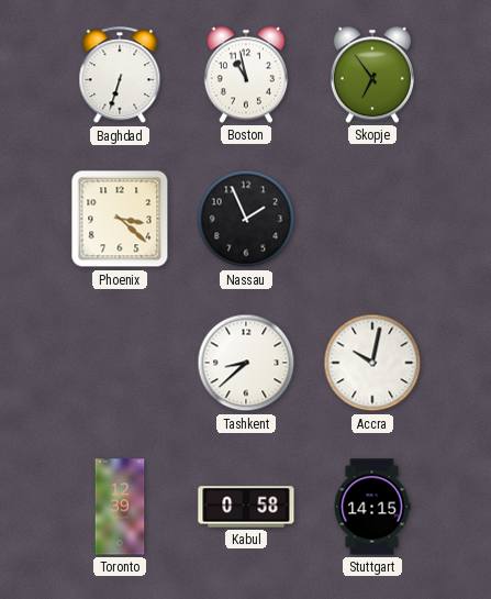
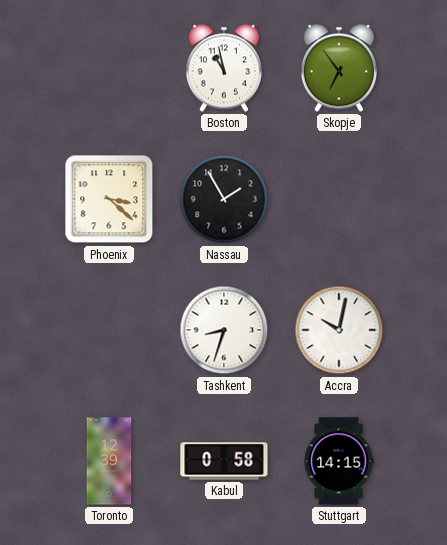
Baghdad: 6:33 -> none
Nassau: 1:56 -> 1:55
Tashkent: 8:38 -> 8:33
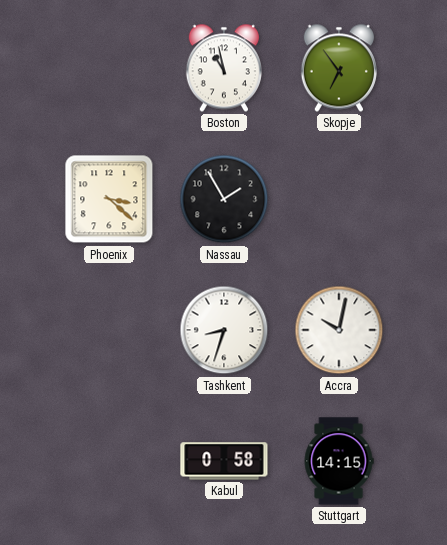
Toronto: 12:39 -> none
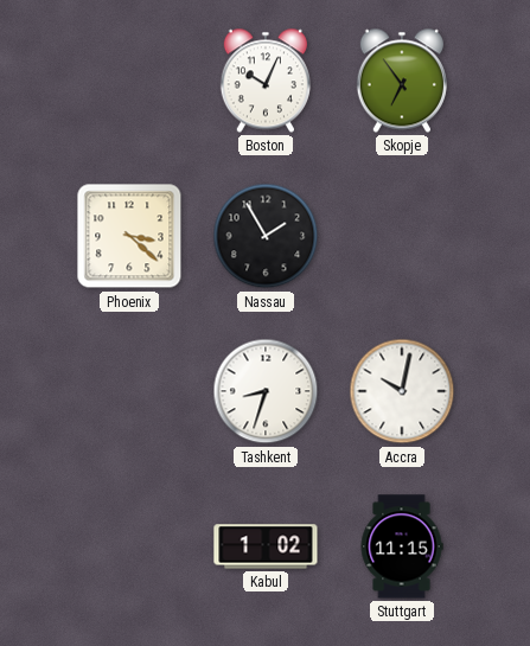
Boston: 10:58 -> 10:04
Kabul: 0:58 -> 1:02
Stuttgart: 14:15 -> 11:15
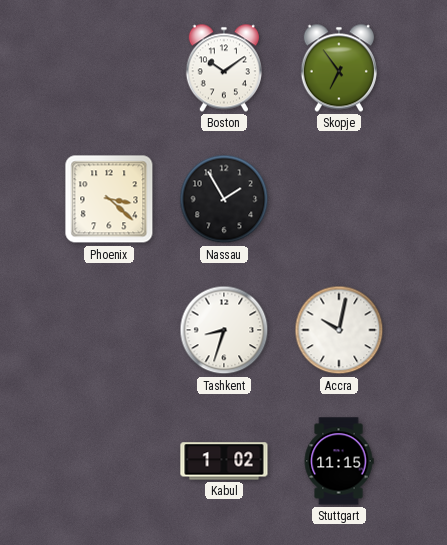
Boston: 10:04 -> 10:09
